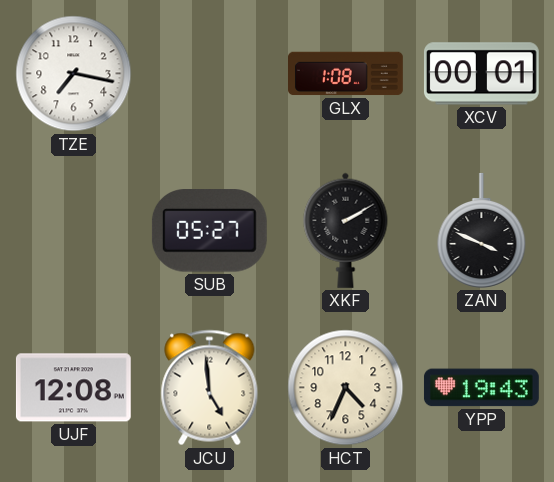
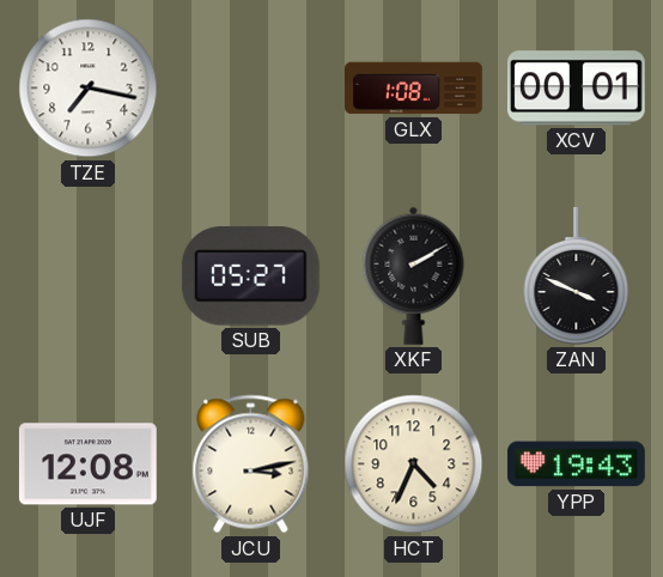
JCU: 4:59 -> 3:13
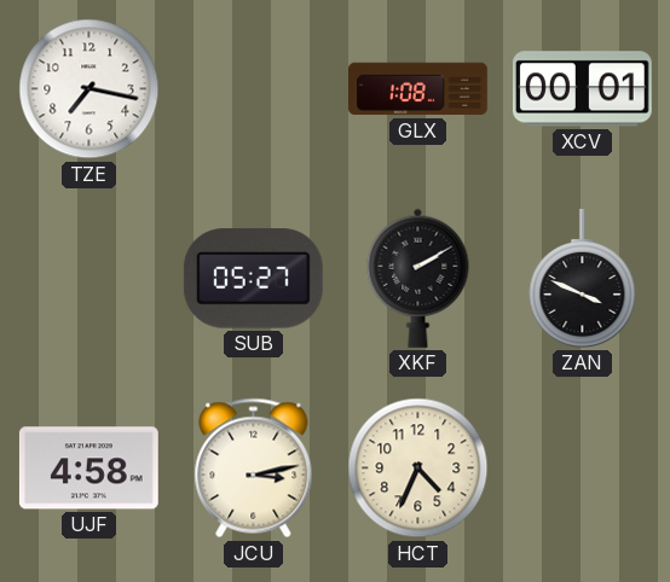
UJF: 12:08 -> 4:58
YPP: 19:43 -> none
